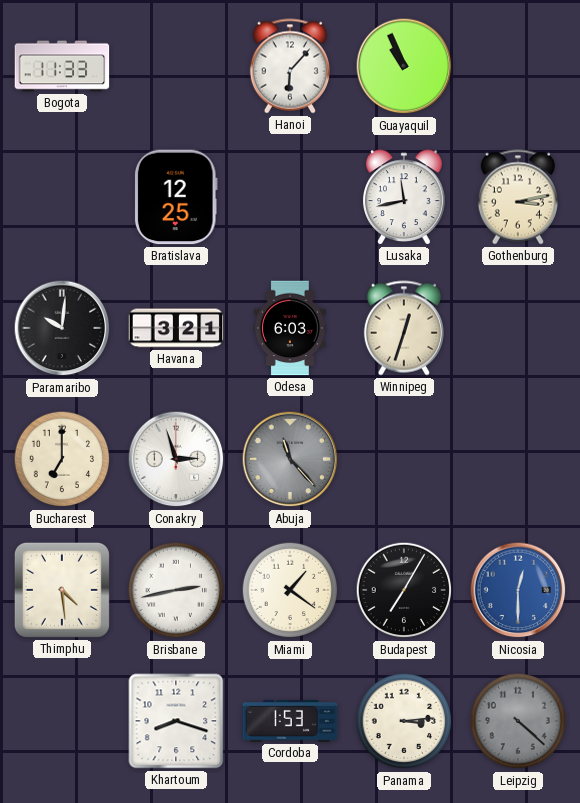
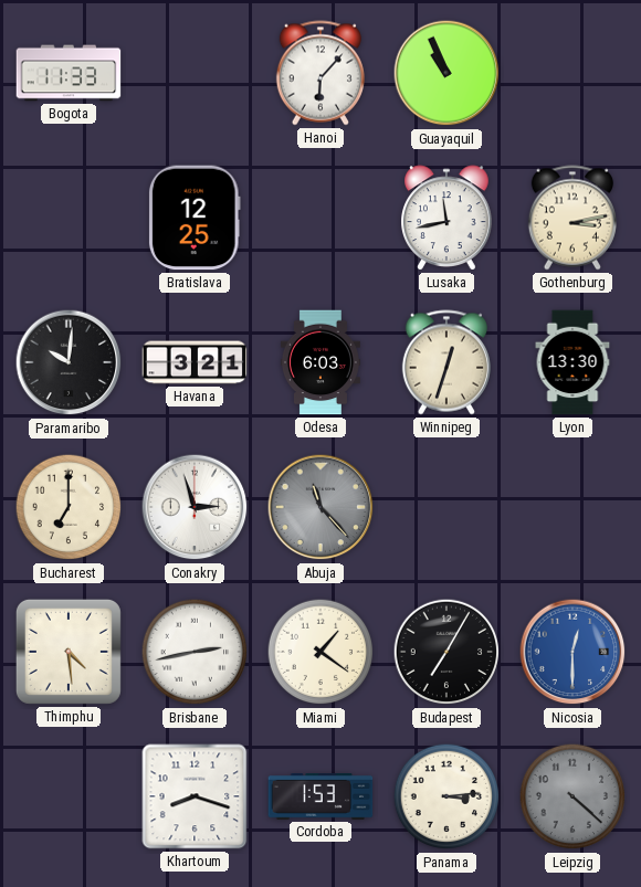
Lyon: none -> 13:30
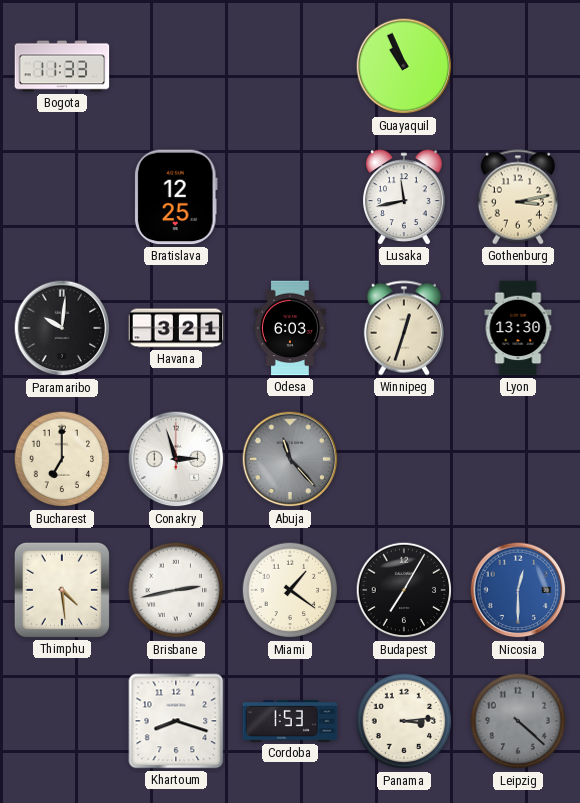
Hanoi: 6:07 -> none
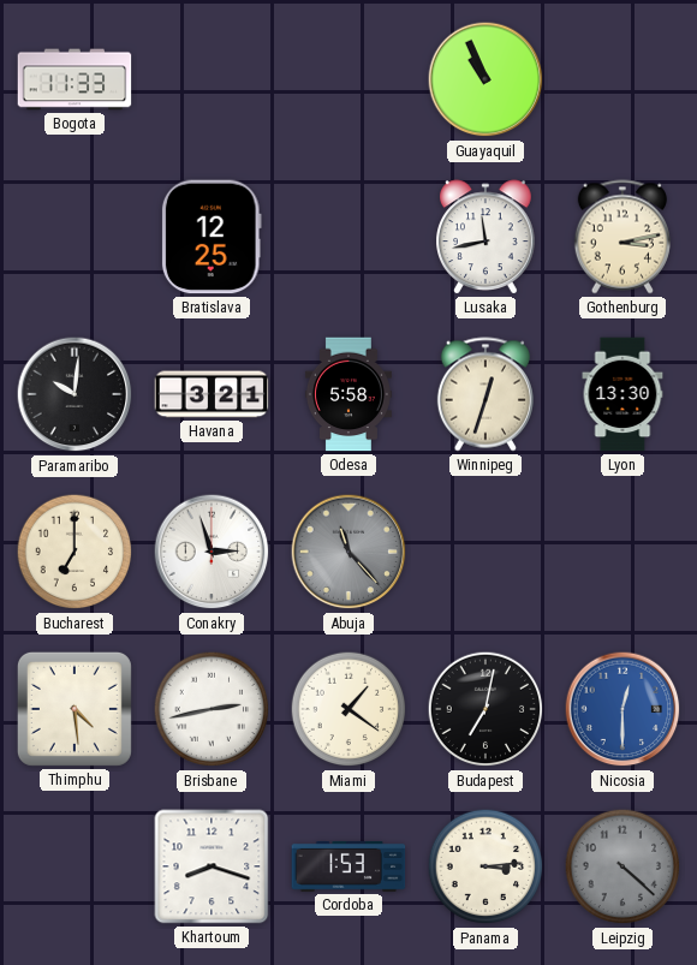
Odesa: 6:03 -> 5:58
Budapest: 7:05 -> 7:02
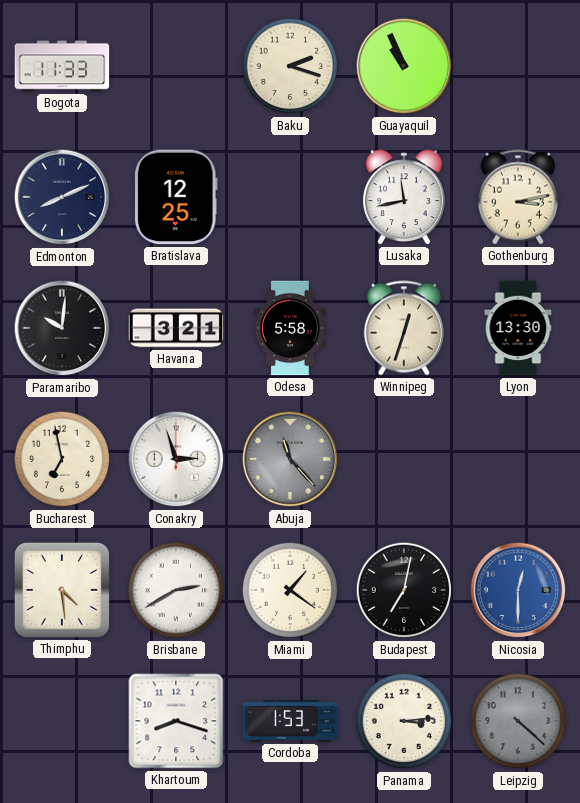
Baku: none -> 2:18
Edmonton: none -> 8:11
Bucharest: 7:00 -> 6:58
Brisbane: 2:43 -> 2:40
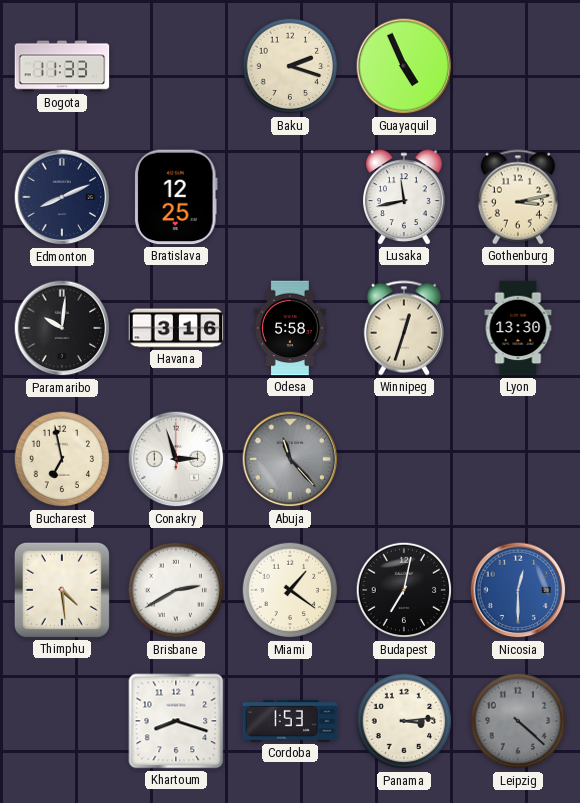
Guayaquil: 10:56 -> 4:56
Havana: 3:21 -> 3:16
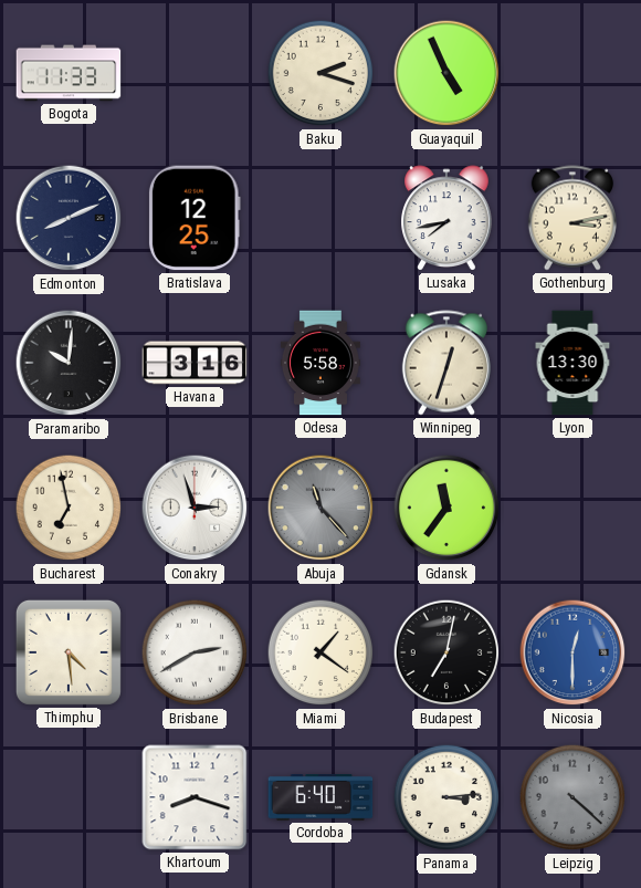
Lusaka: 11:43 -> 7:43
Gdansk: none -> 11:36
Cordoba: 1:53 -> 6:40
